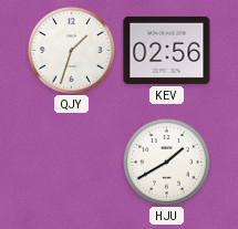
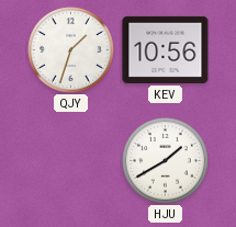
KEV: 02:56 -> 10:56
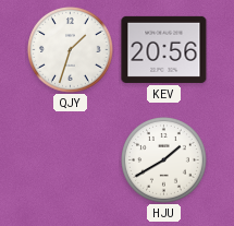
KEV: 10:56 -> 20:56
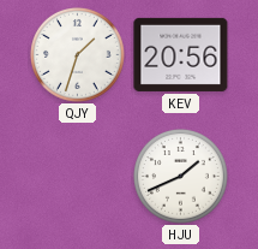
HJU: 1:40 -> 1:41
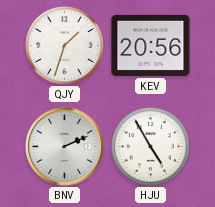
BNV: none -> 2:11
HJU: 1:41 -> 4:55
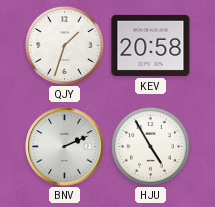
KEV: 20:56 -> 20:58
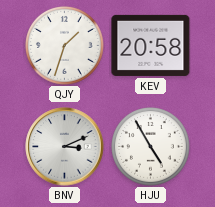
BNV: 2:11 -> 3:11
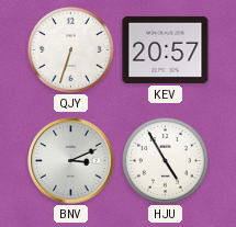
QJY: 1:33 -> 6:33
KEV: 20:58 -> 20:57
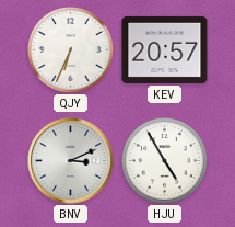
QJY: 6:33 -> 6:34
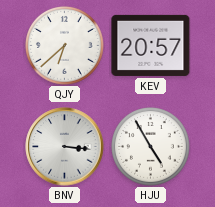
QJY: 6:34 -> 6:38
BNV: 3:11 -> 3:16
